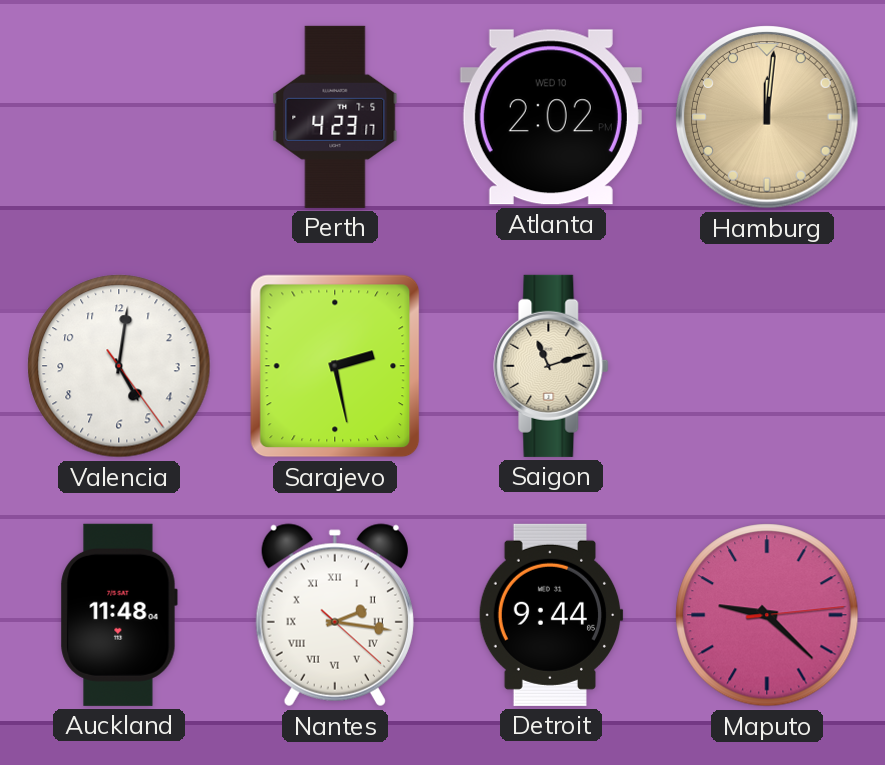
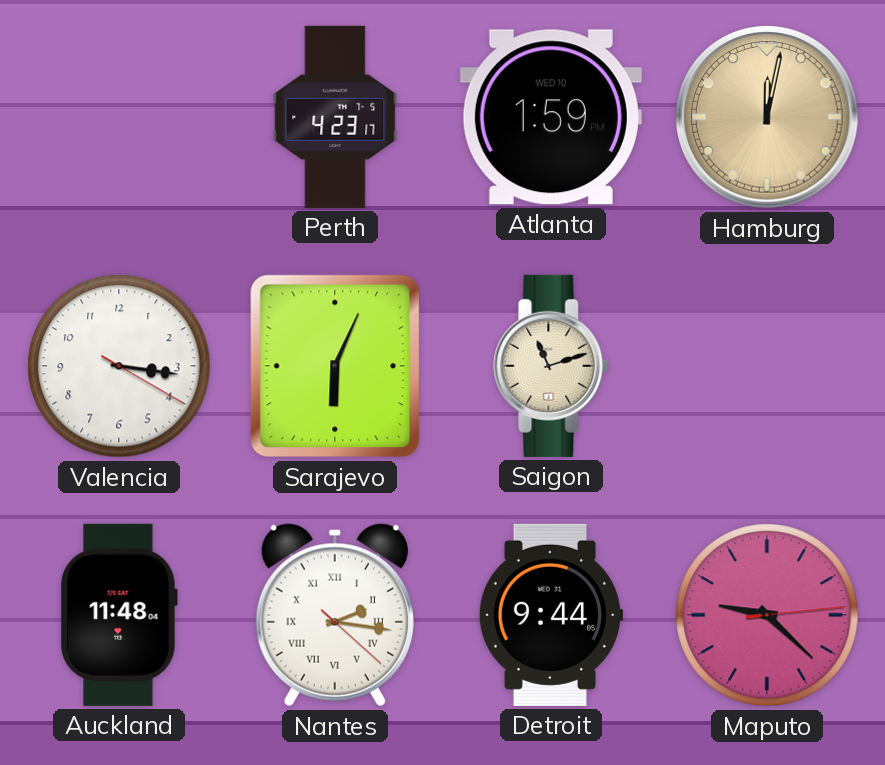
Atlanta: 2:02 -> 1:59
Hamburg: 12:01 -> 12:02
Valencia: 5:01 -> 3:16
Sarajevo: 2:28 -> 6:04
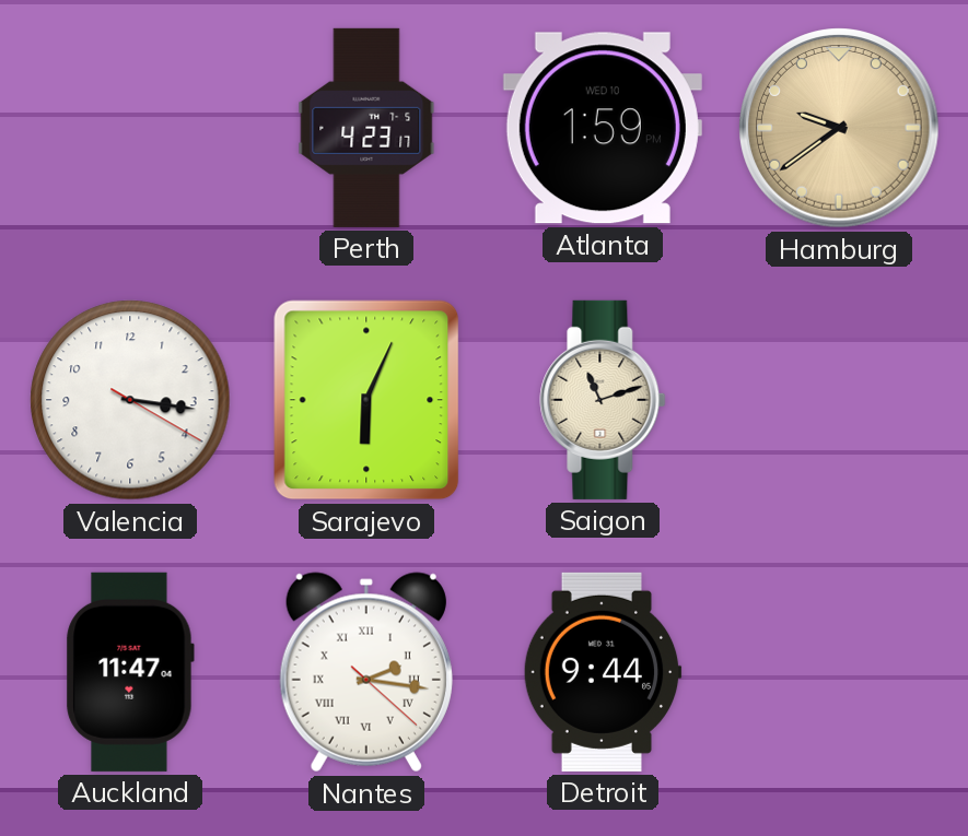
Hamburg: 12:02 -> 9:39
Auckland: 11:48 -> 11:47
Maputo: 9:22 -> none
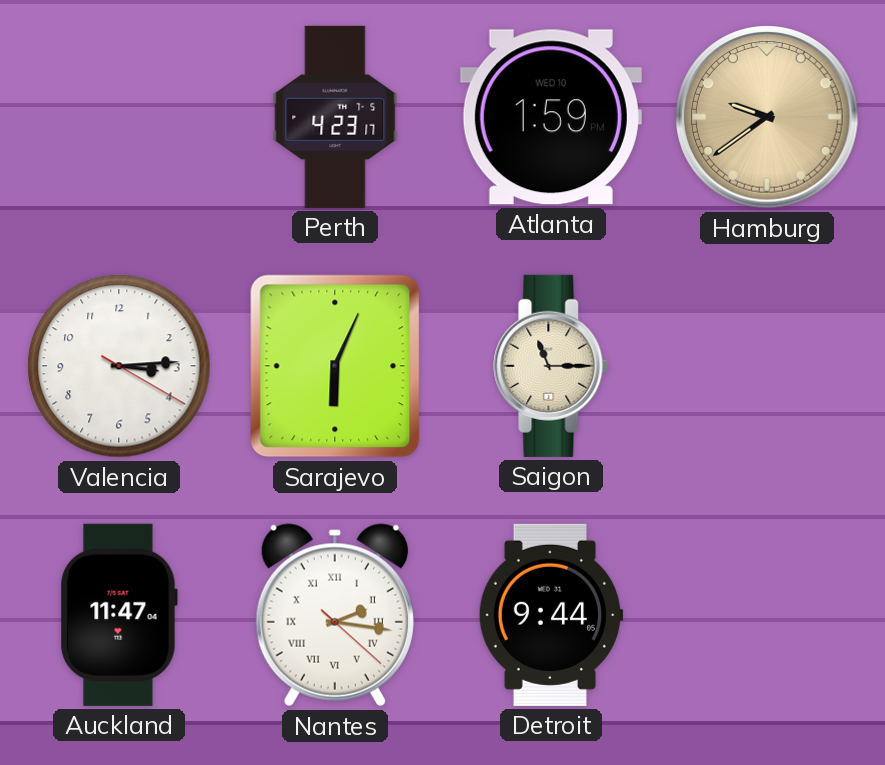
Valencia: 3:16 -> 3:14
Saigon: 11:12 -> 11:15
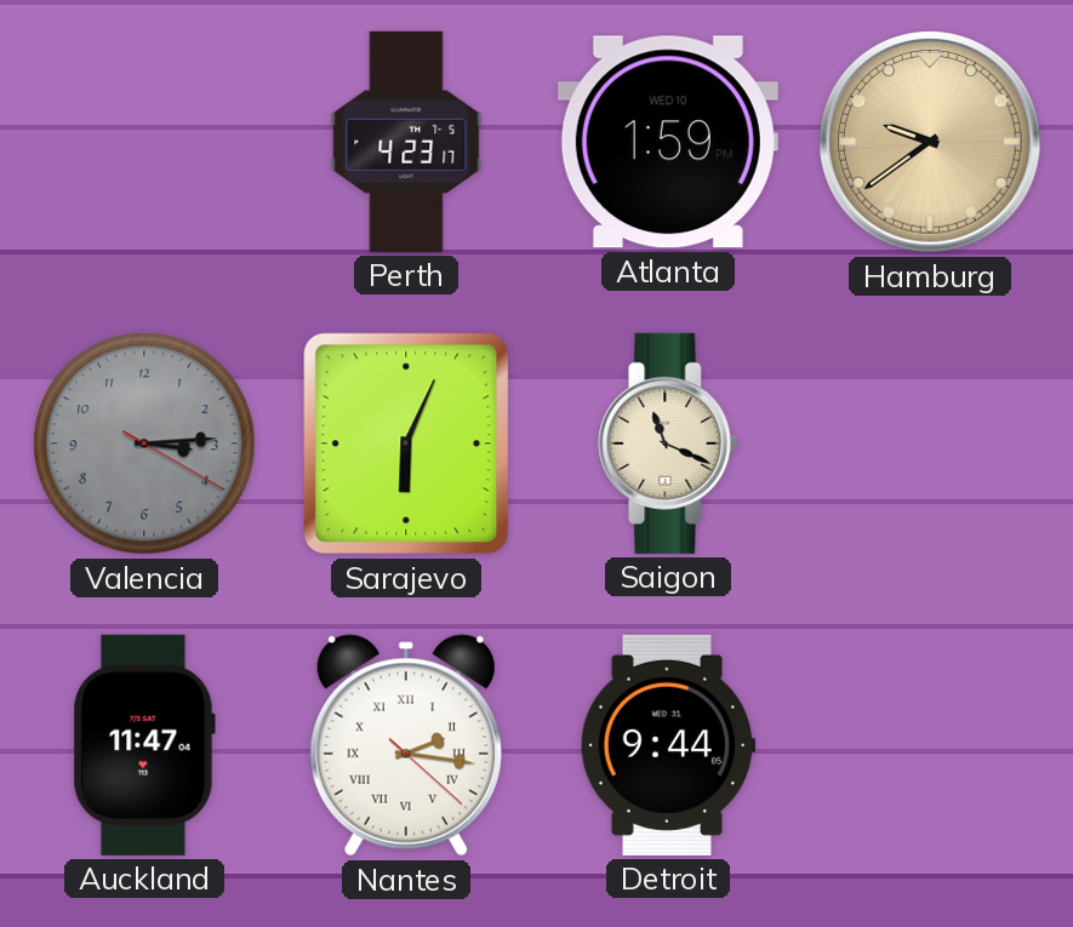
Valencia dial: white -> grey
Saigon: 11:15 -> 11:19
